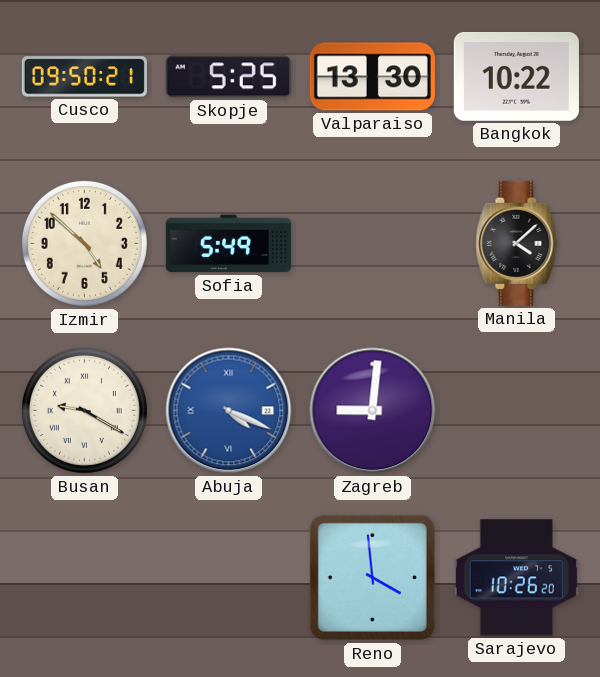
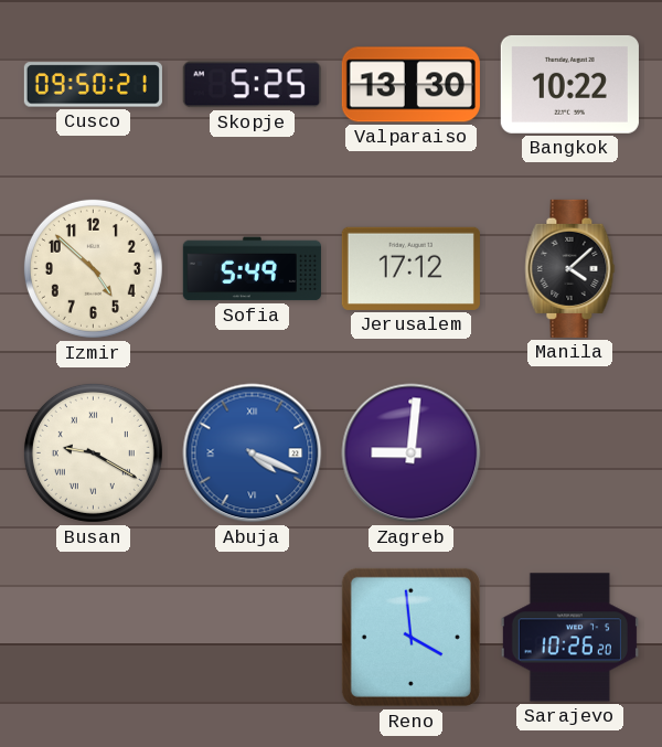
Jerusalem: none -> 17:12
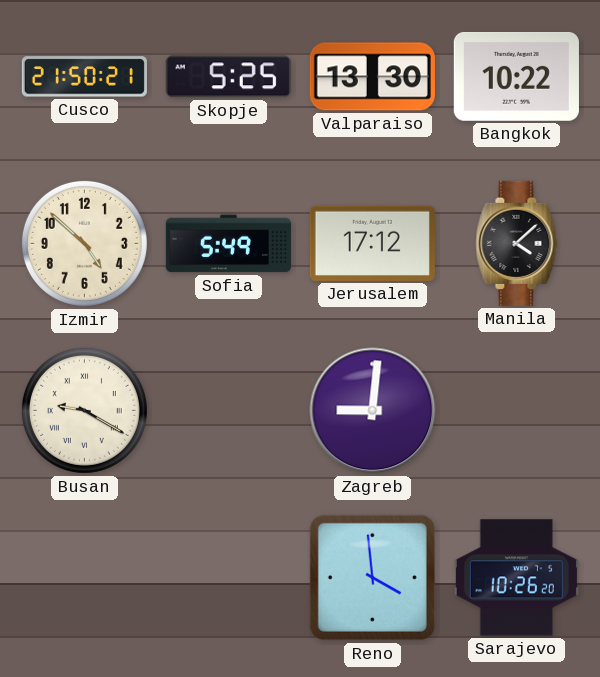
Cusco: 09:50 -> 21:50
Abuja: 4:19 -> none
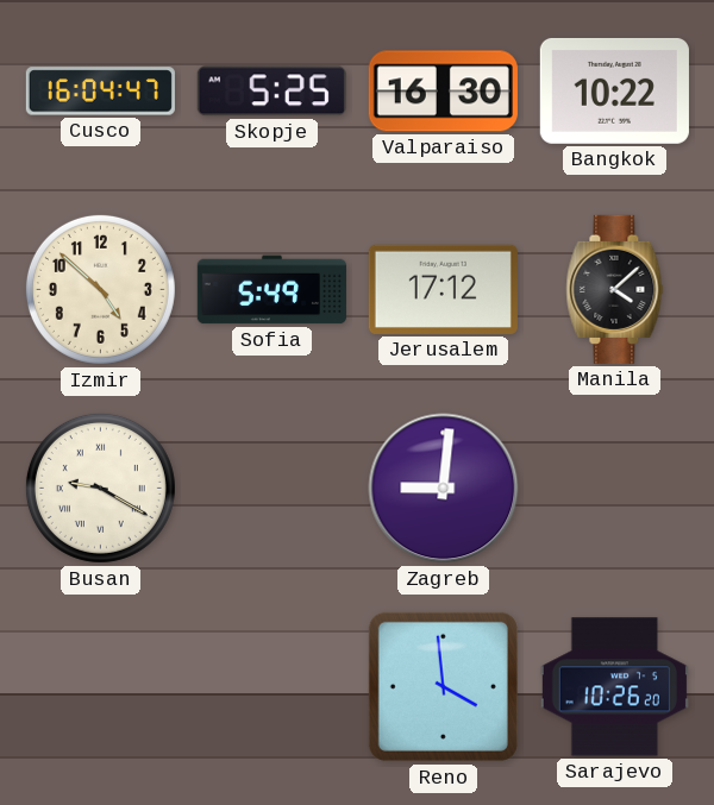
Cusco: 21:50 -> 16:04
Valparaiso: 13:30 -> 16:30
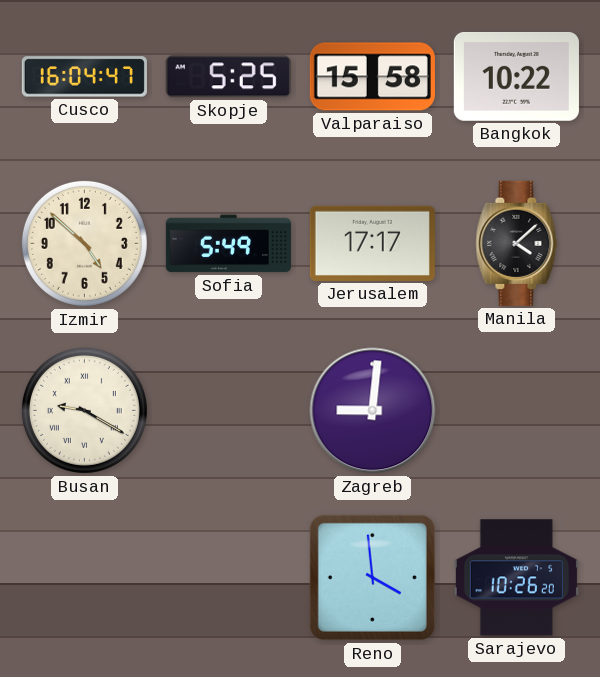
Valparaiso: 16:30 -> 15:58
Jerusalem: 17:12 -> 17:17
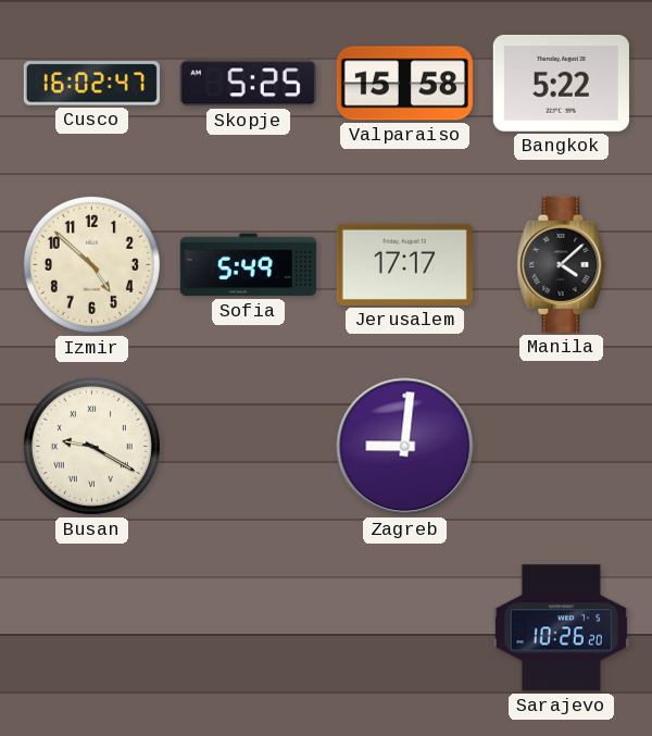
Cusco: 16:04 -> 16:02
Bangkok: 10:22 -> 5:22
Reno: 3:59 -> none
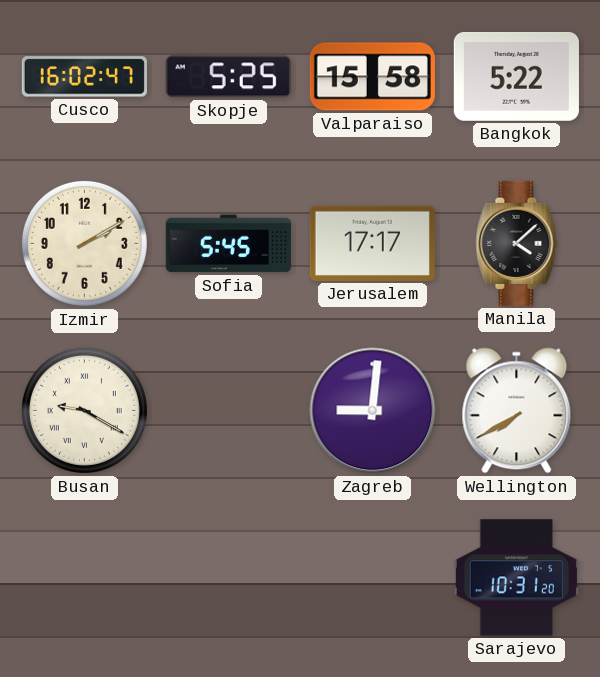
Izmir: 4:52 -> 2:10
Sofia: 5:49 -> 5:45
Wellington: none -> 7:40
Sarajevo: 10:26 -> 10:31
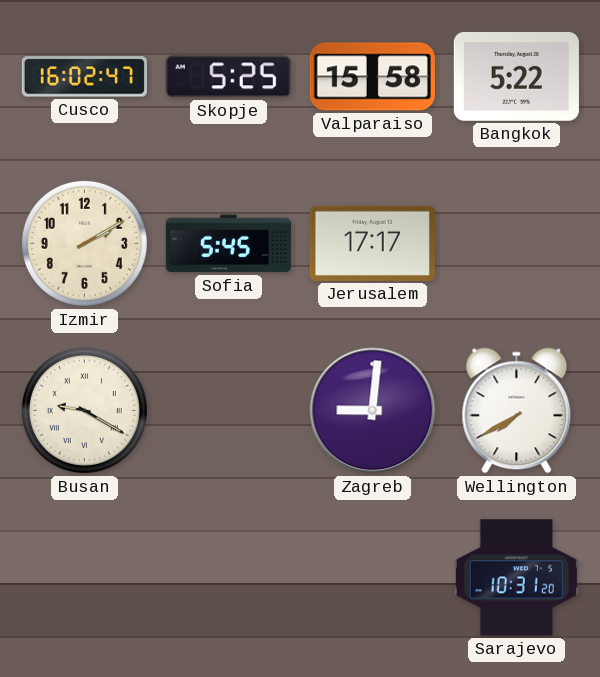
Manila: 4:08 -> none
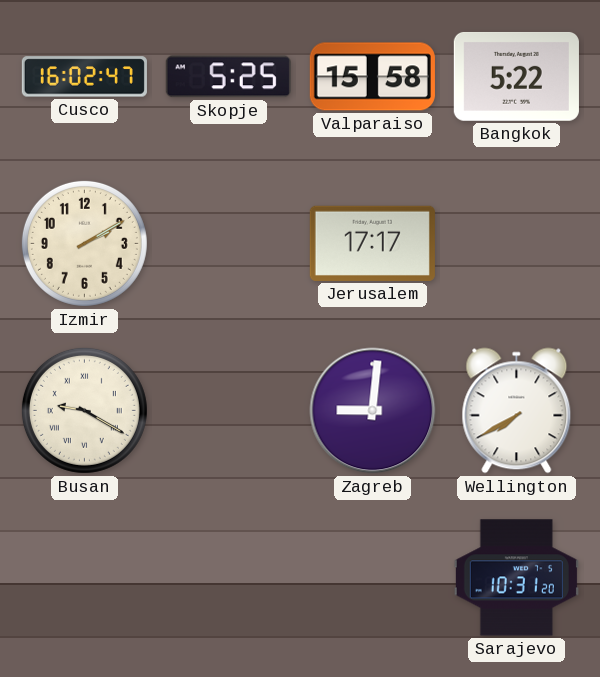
Sofia: 5:45 -> none
